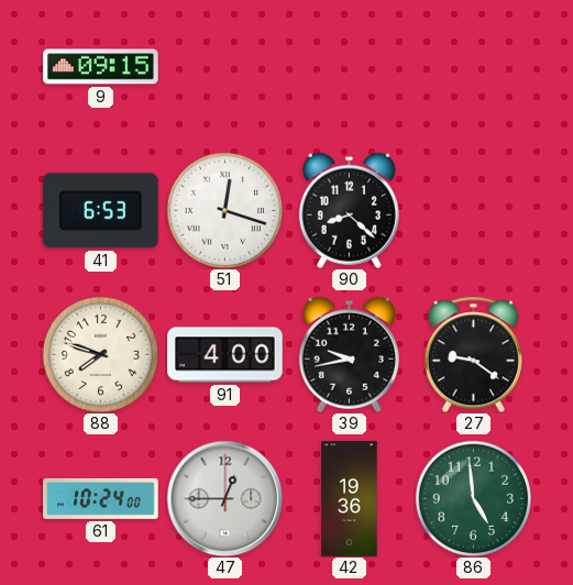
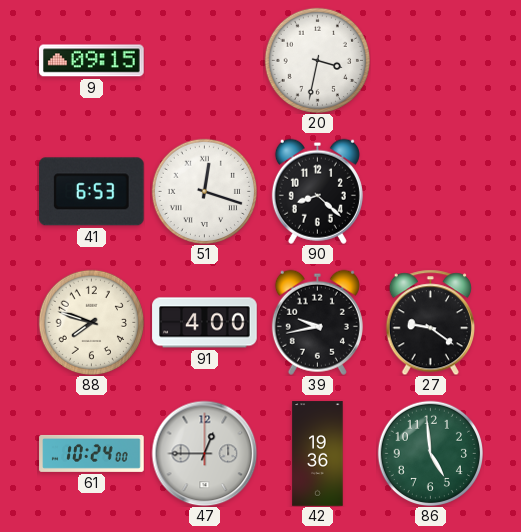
20: none -> 3:32
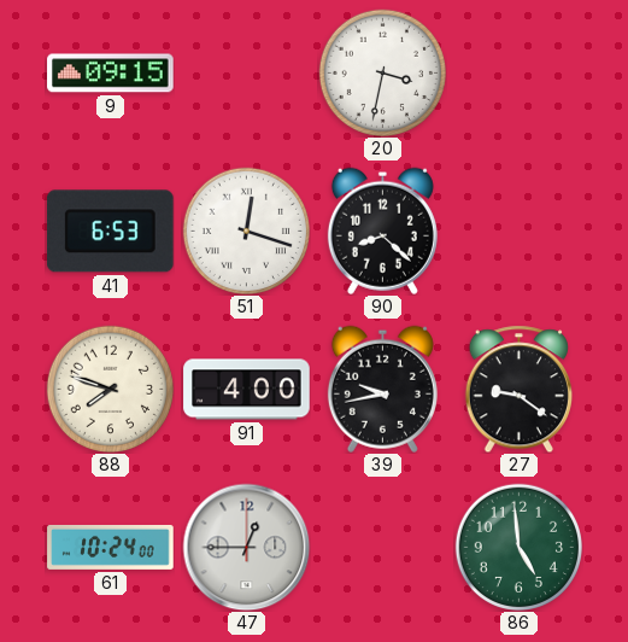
42: 19:36 -> none
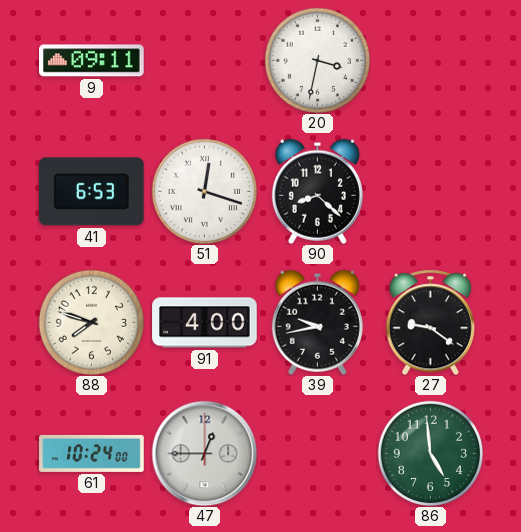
9: 09:15 -> 09:11
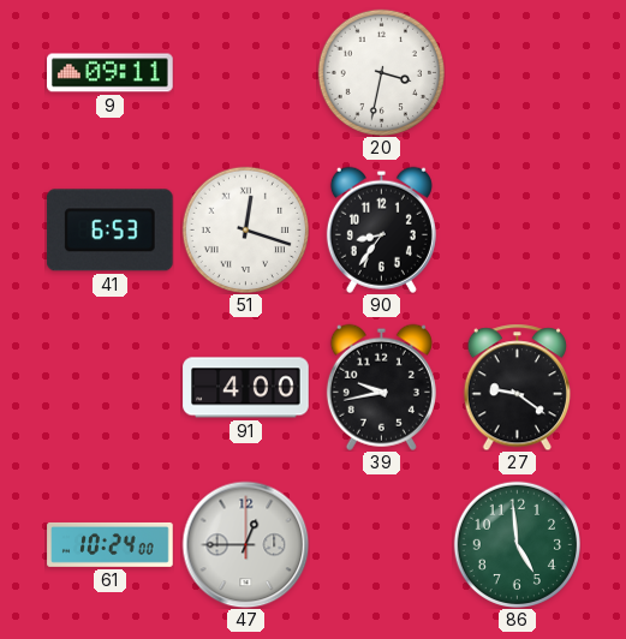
90: 8:22 -> 8:36
88: 7:48 -> none
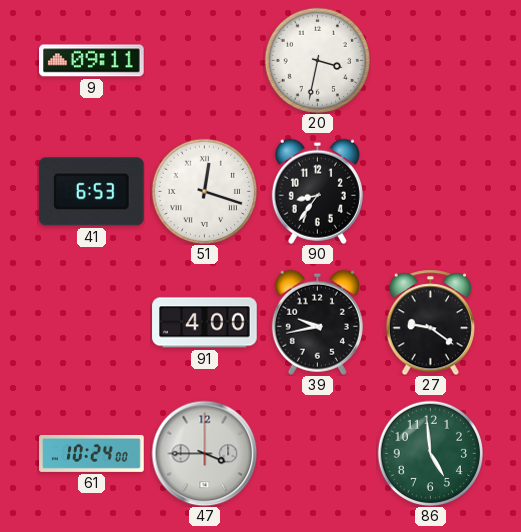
47: 12:45 -> 3:45
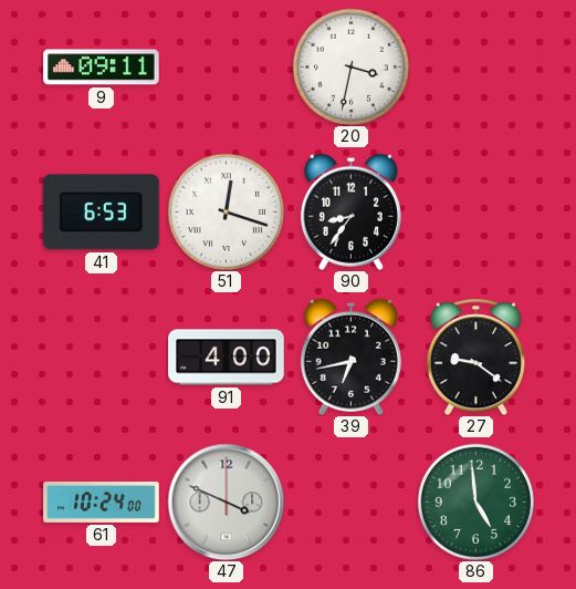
39: 9:43 -> 6:43
47: 3:45 -> 3:49
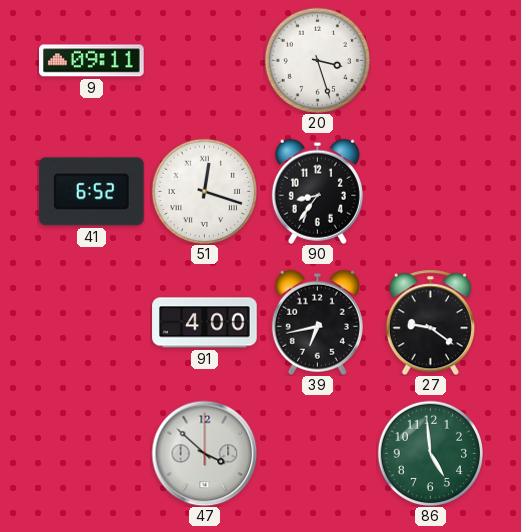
20: 3:32 -> 3:27
41: 6:53 -> 6:52
61: 10:24 -> none
47: 3:49 -> 3:52
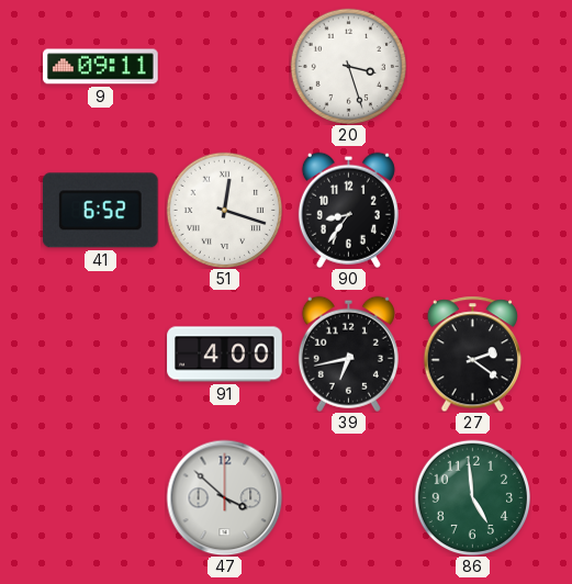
27: 9:21 -> 2:21
